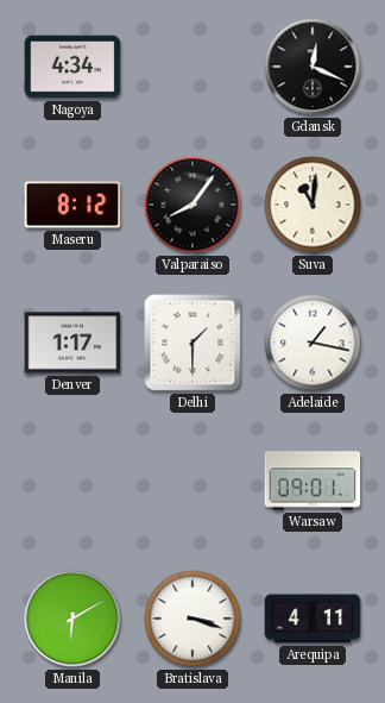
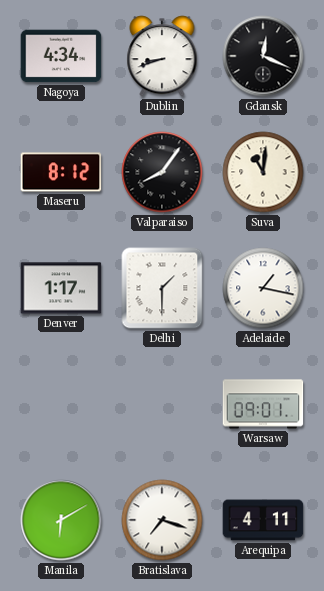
Dublin: none -> 8:42
Bratislava: 3:18 -> 7:18
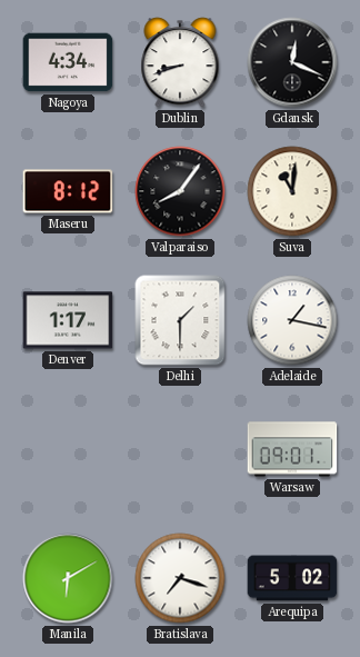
Arequipa: 4:11 -> 5:02
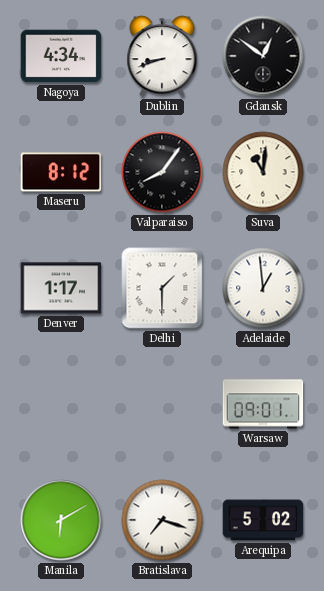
Gdansk: 12:19 -> 12:51
Adelaide: 1:17 -> 12:59
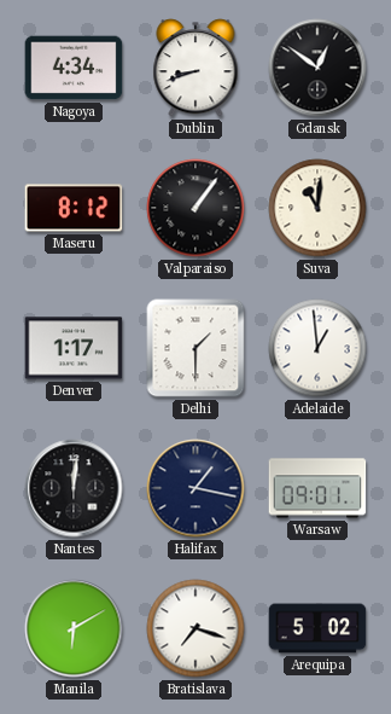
Valparaiso: 8:06 -> 1:06
Nantes: none -> 12:01
Halifax: none -> 1:17
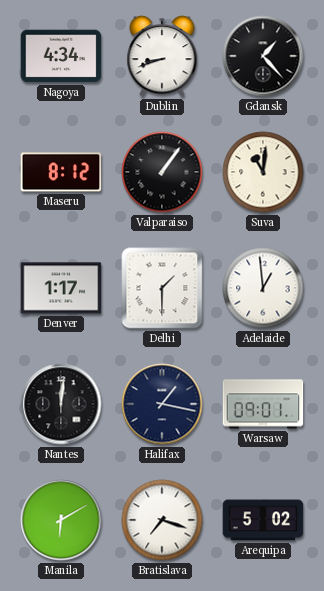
Gdansk: 12:51 -> 1:23
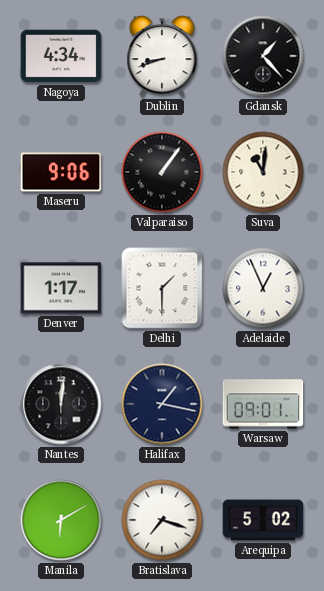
Maseru: 8:12 -> 9:06
Adelaide: 12:59 -> 12:56
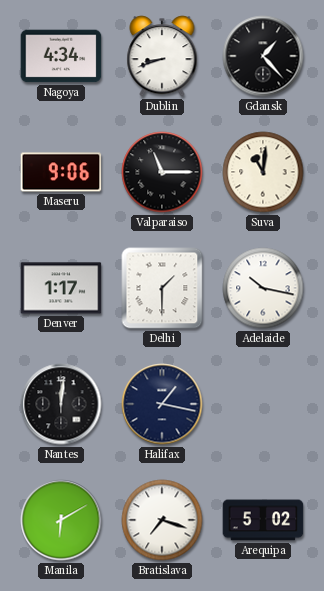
Valparaiso: 1:06 -> 11:15
Adelaide: 12:56 -> 10:17
Warsaw: 09:01 -> none
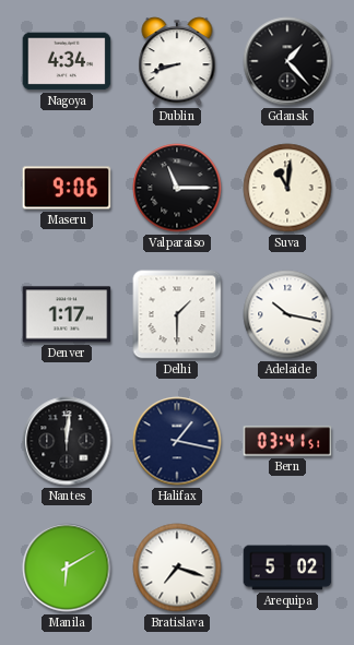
Bern: none -> 03:41
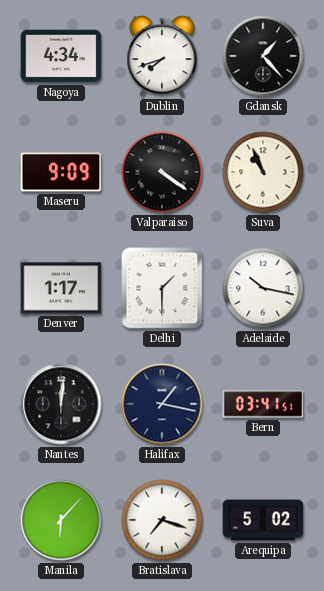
Dublin: 8:42 -> 7:42
Maseru: 9:06 -> 9:09
Valparaiso: 11:15 -> 4:21
Suva: 11:01 -> 10:56
Manila: 6:10 -> 6:07
